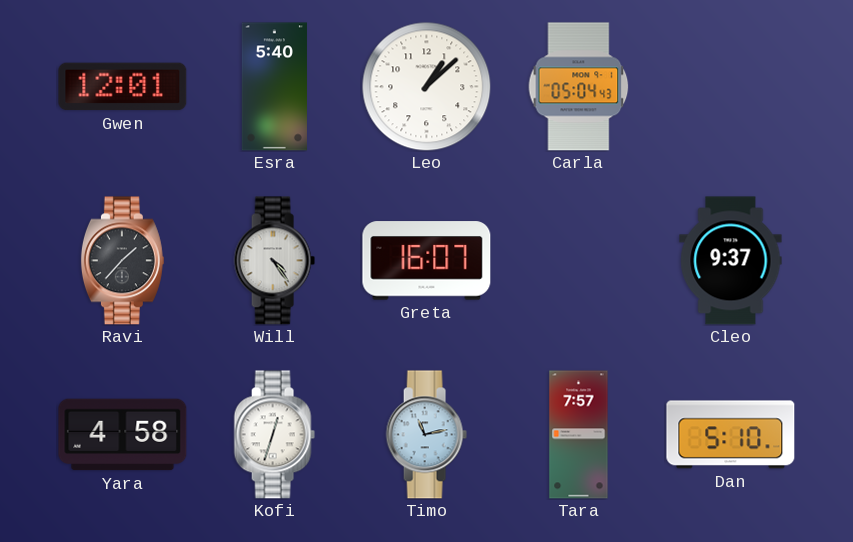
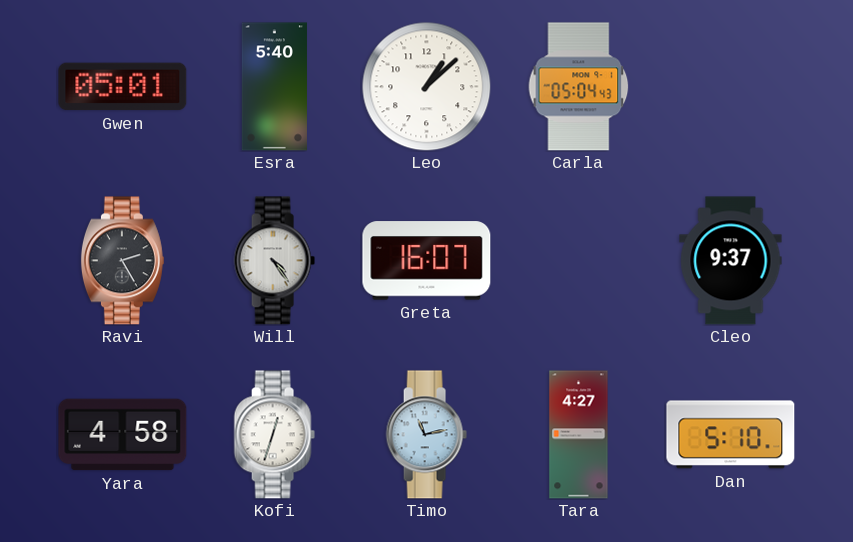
Gwen: 12:01 -> 05:01
Ravi: 1:37 -> 2:25
Tara: 7:57 -> 4:27
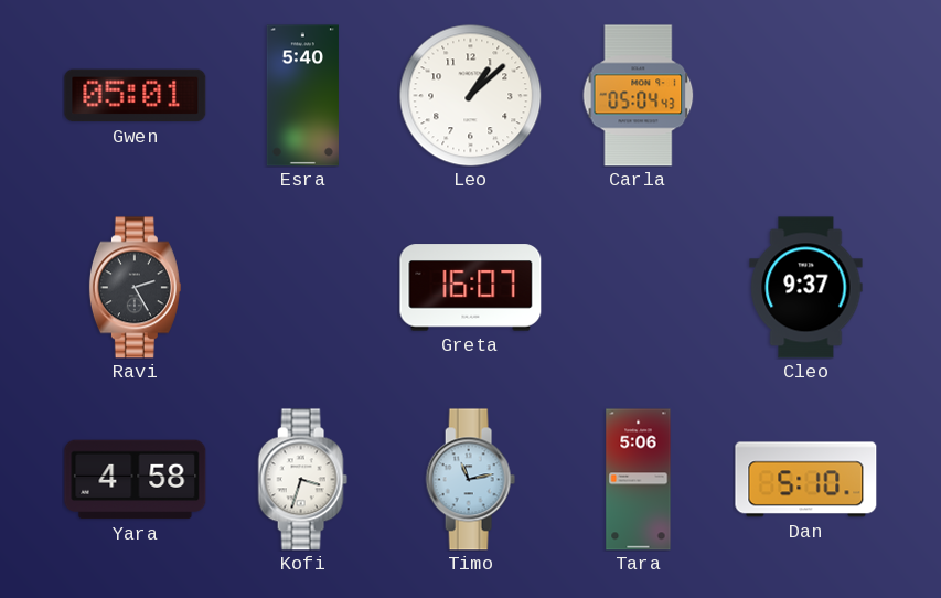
Will: 4:24 -> none
Kofi: 12:33 -> 3:33
Tara: 4:27 -> 5:06
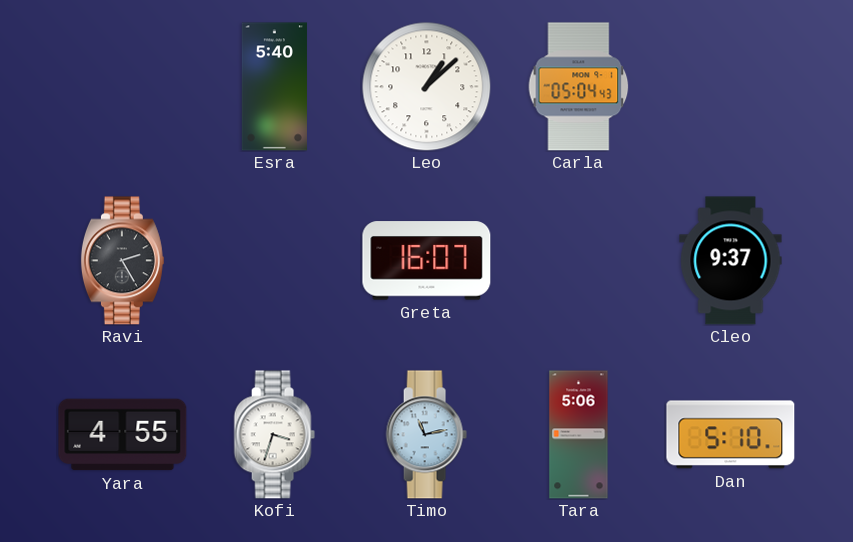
Gwen: 05:01 -> none
Yara: 4:58 -> 4:55
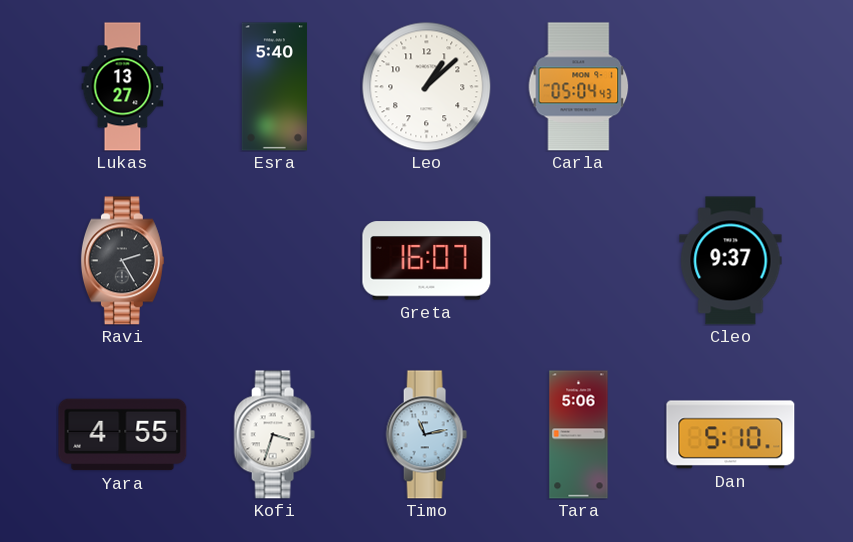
Lukas: none -> 13:27
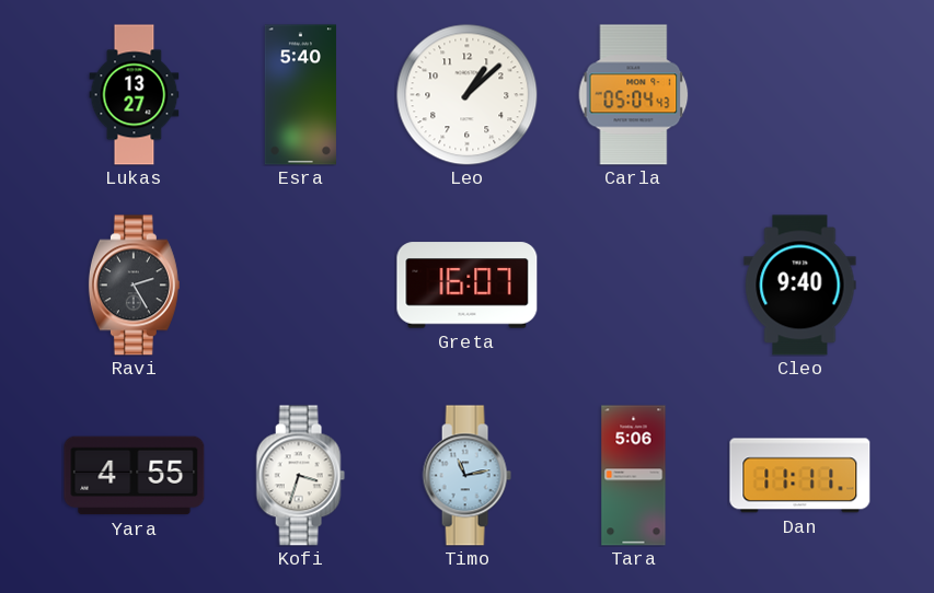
Cleo: 9:37 -> 9:40
Dan: 5:10 -> 11:11
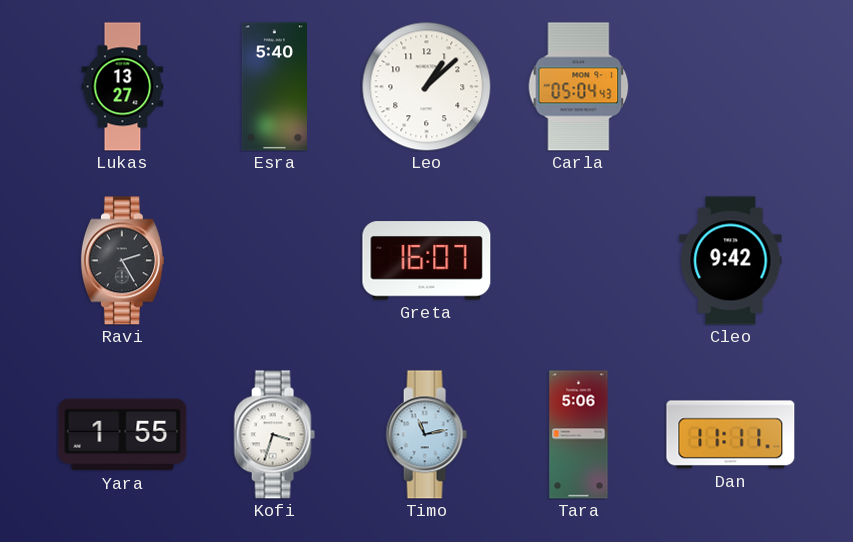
Cleo: 9:40 -> 9:42
Yara: 4:55 -> 1:55
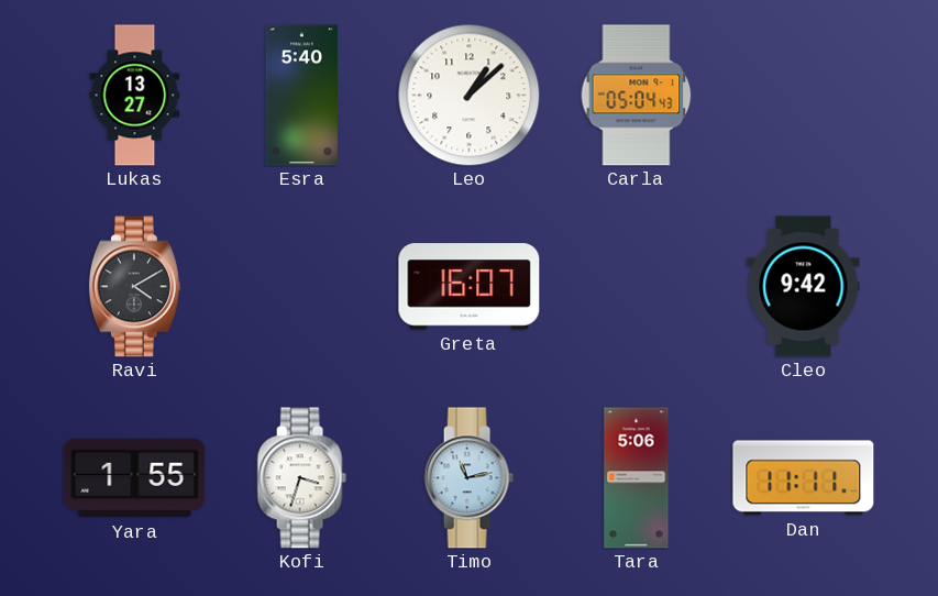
Ravi: 2:25 -> 4:10
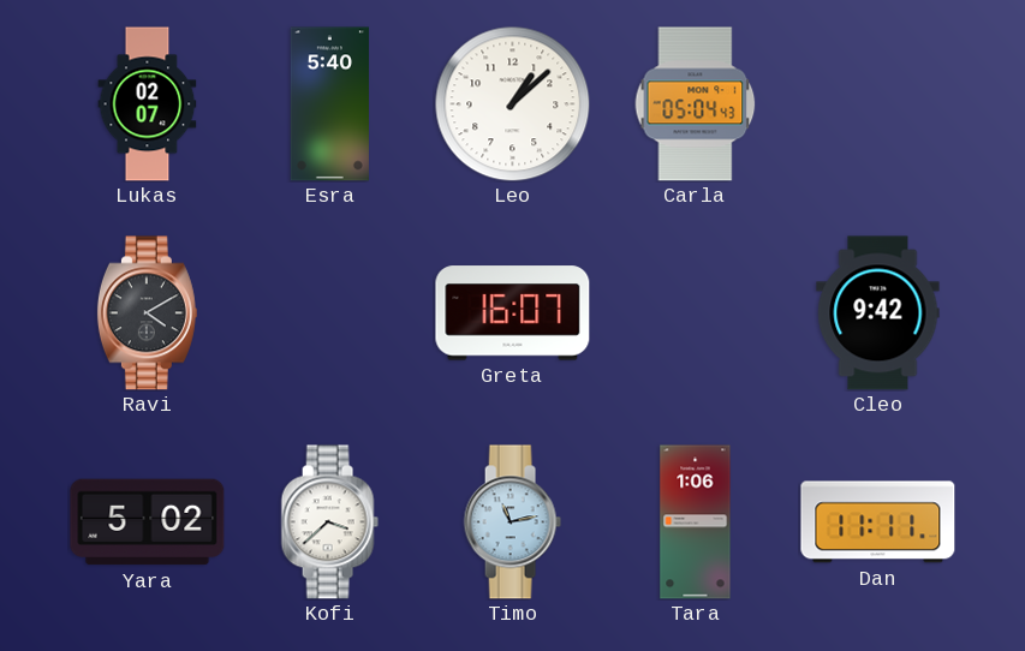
Lukas: 13:27 -> 02:07
Yara: 1:55 -> 5:02
Kofi: 3:33 -> 3:38
Tara: 5:06 -> 1:06
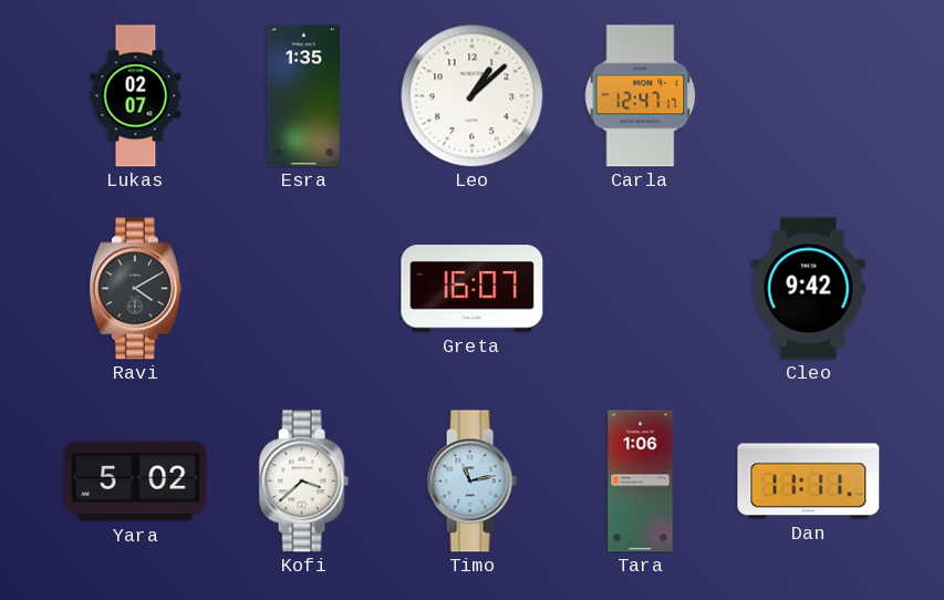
Esra: 5:40 -> 1:35
Carla: 05:04 -> 12:47
